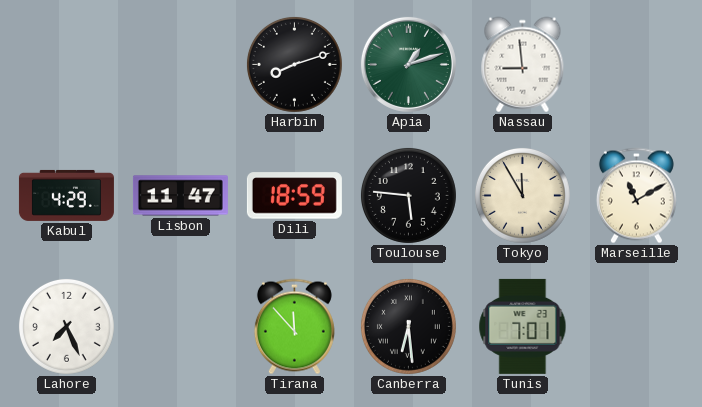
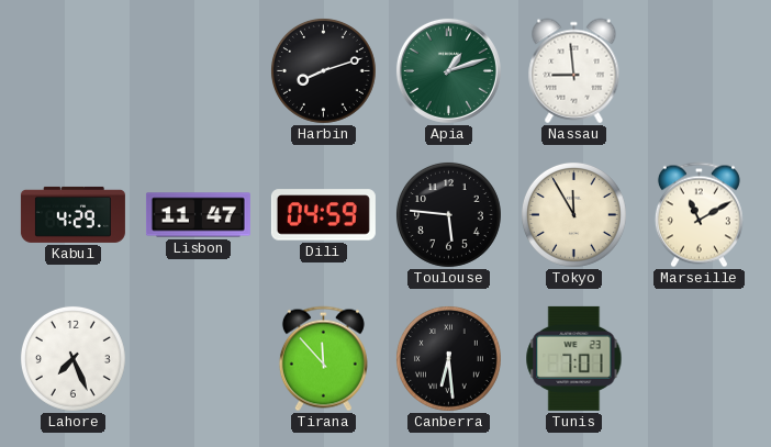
Dili: 18:59 -> 04:59
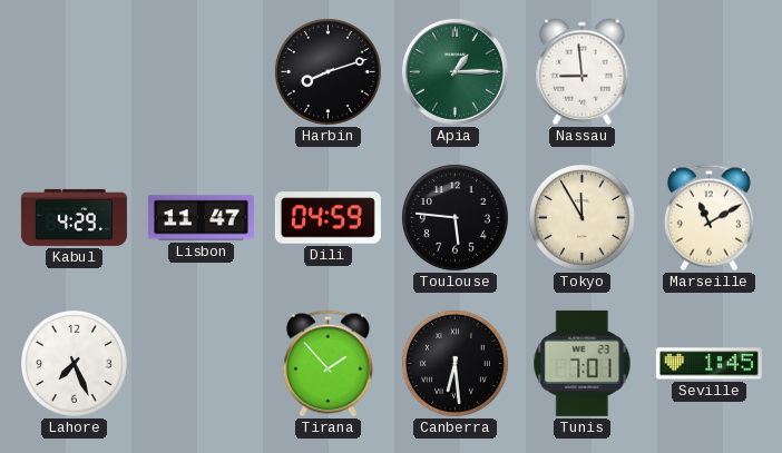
Apia: 1:12 -> 1:15
Tirana: 11:53 -> 1:53
Seville: none -> 1:45
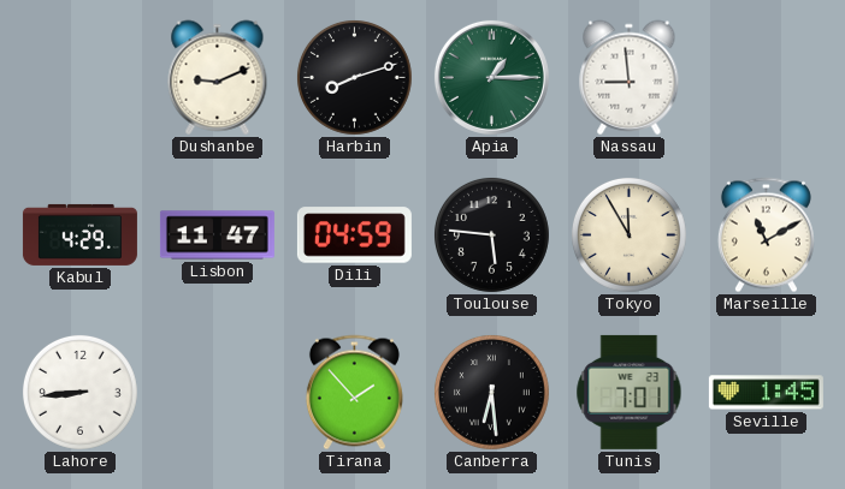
Dushanbe: none -> 9:11
Lahore: 7:26 -> 8:44
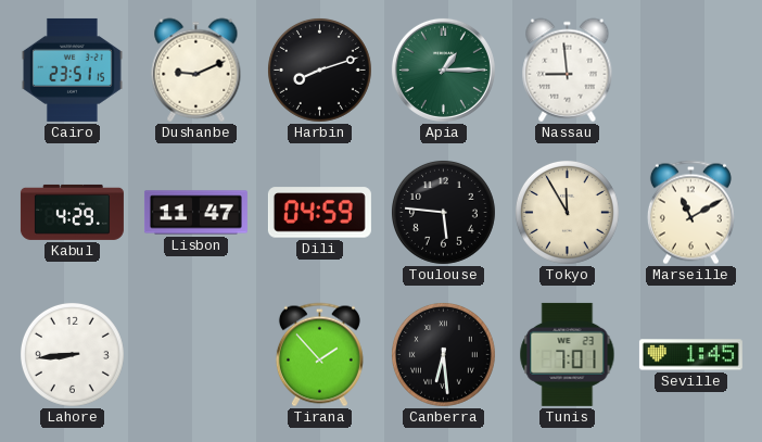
Cairo: none -> 23:51
